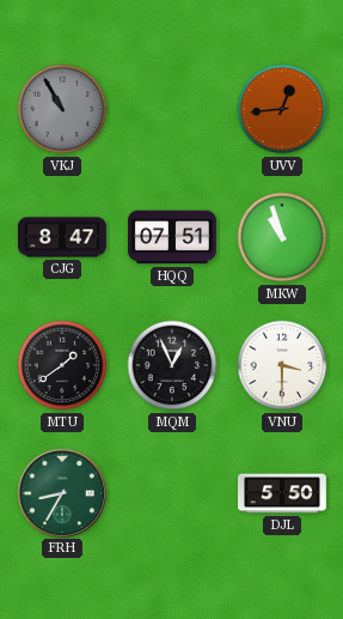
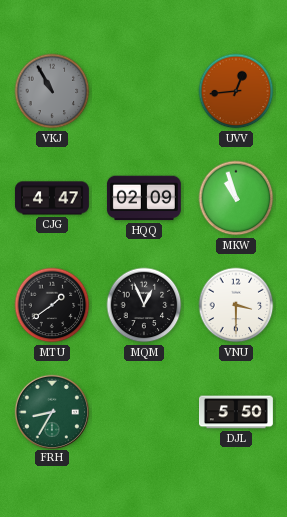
CJG: 8:47 -> 4:47
HQQ: 07:51 -> 02:09
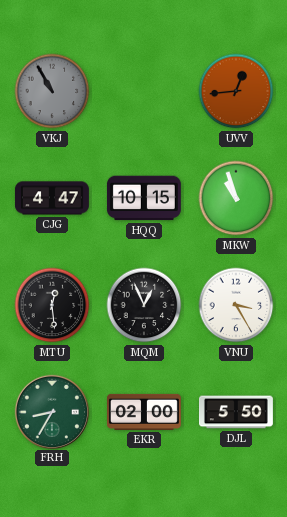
HQQ: 02:09 -> 10:15
MTU: 1:39 -> 12:29
VNU: 3:30 -> 3:25
EKR: none -> 02:00
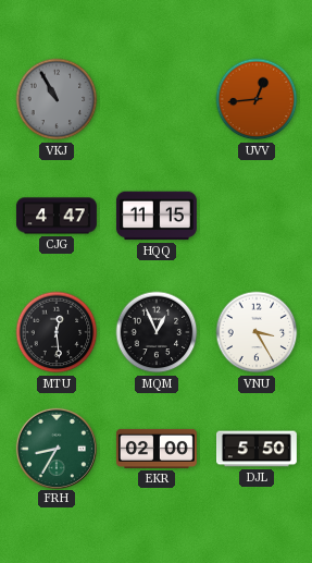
HQQ: 10:15 -> 11:15
MKW: 10:57 -> none
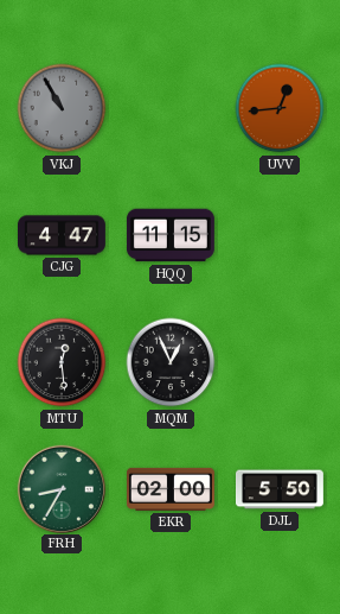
VNU: 3:25 -> none
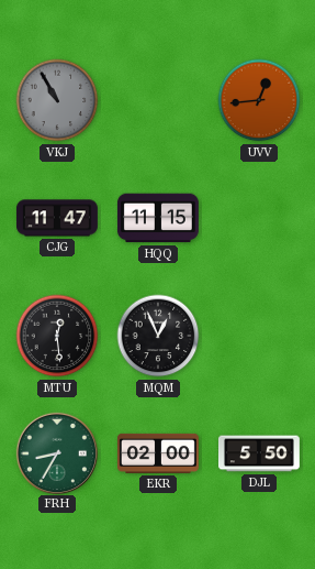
CJG: 4:47 -> 11:47
